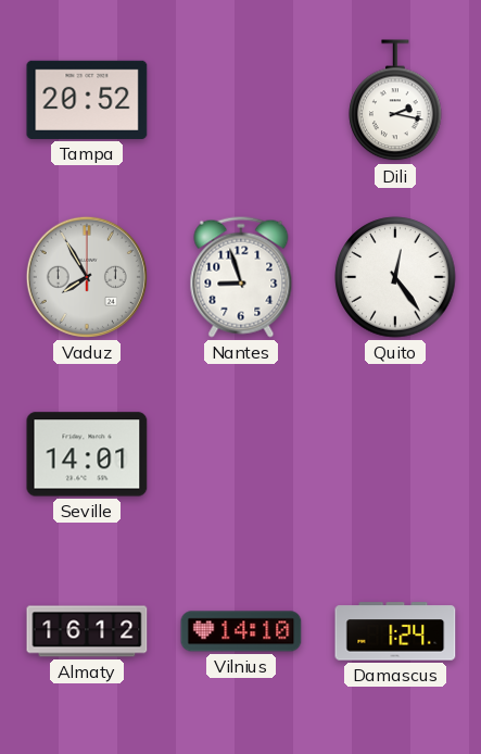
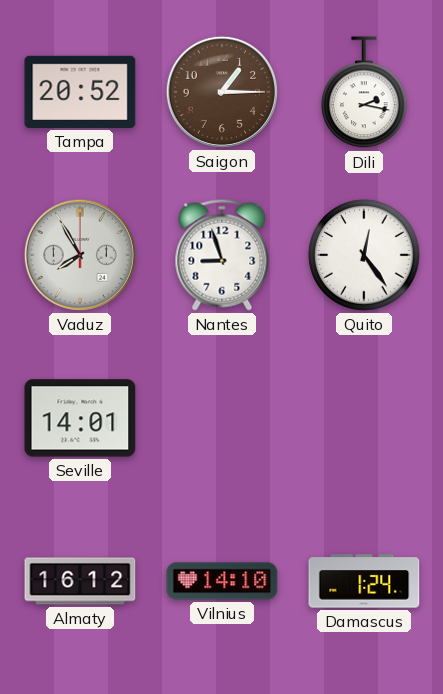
Saigon: none -> 1:15
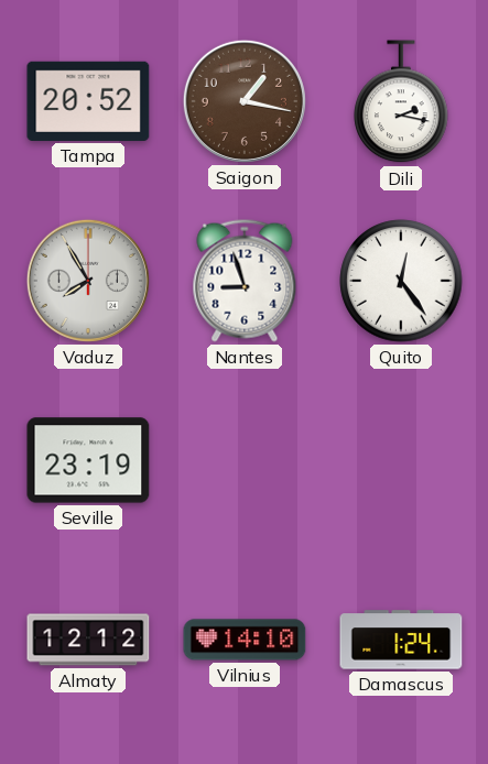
Saigon: 1:15 -> 1:17
Seville: 14:01 -> 23:19
Almaty: 16:12 -> 12:12
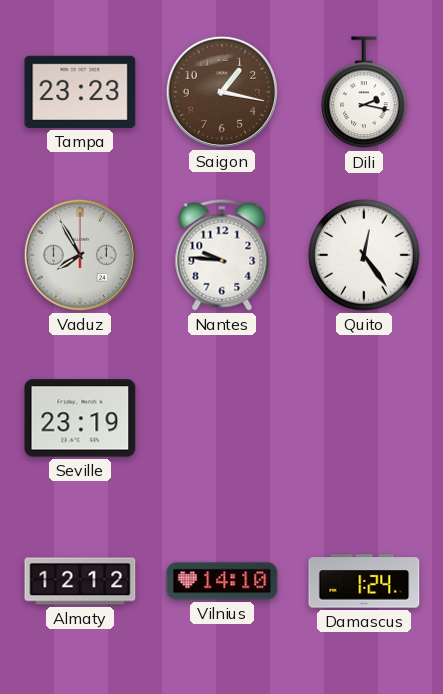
Tampa: 20:52 -> 23:23
Nantes: 8:57 -> 9:46
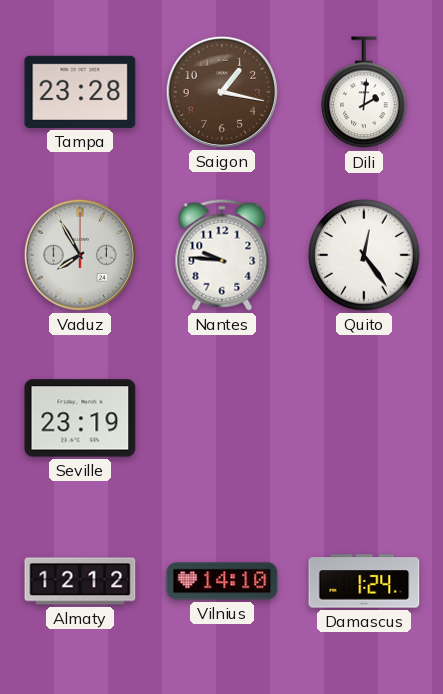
Tampa: 23:23 -> 23:28
Dili: 2:17 -> 2:01
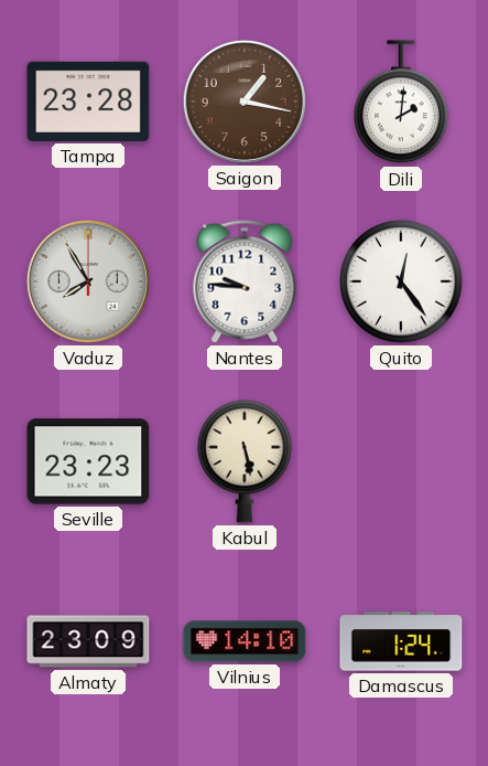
Seville: 23:19 -> 23:23
Kabul: none -> 5:28
Almaty: 12:12 -> 23:09
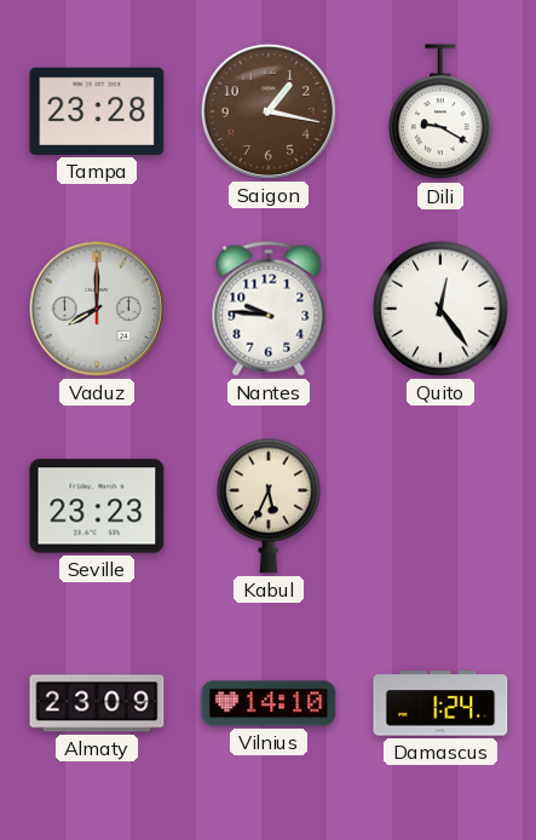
Dili: 2:01 -> 9:20
Vaduz: 7:55 -> 8:00
Kabul: 5:28 -> 5:34
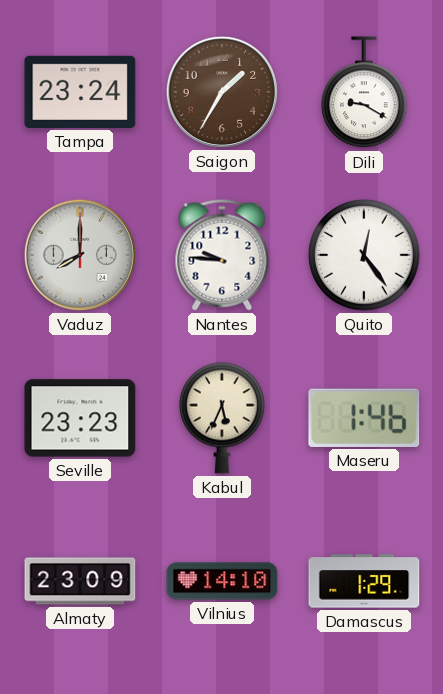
Tampa: 23:28 -> 23:24
Saigon: 1:17 -> 1:35
Maseru: none -> 1:46
Damascus: 1:24 -> 1:29
